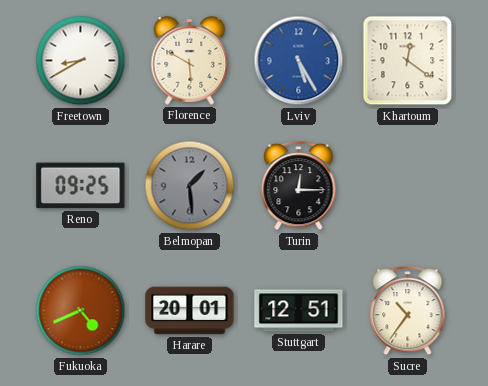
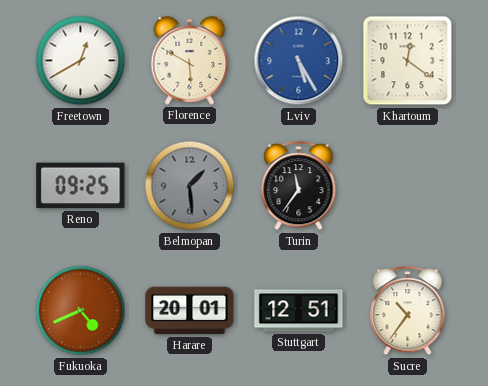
Freetown: 8:40 -> 12:40
Turin: 12:15 -> 11:36
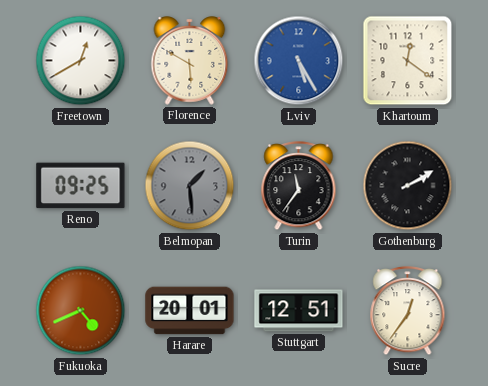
Gothenburg: none -> 2:10
Sucre: 10:36 -> 12:36
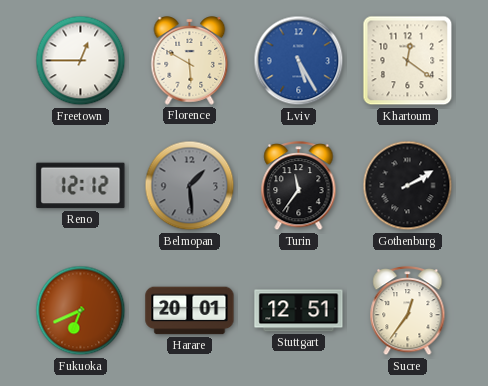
Freetown: 12:40 -> 12:45
Reno: 09:25 -> 12:12
Fukuoka: 4:41 -> 6:41
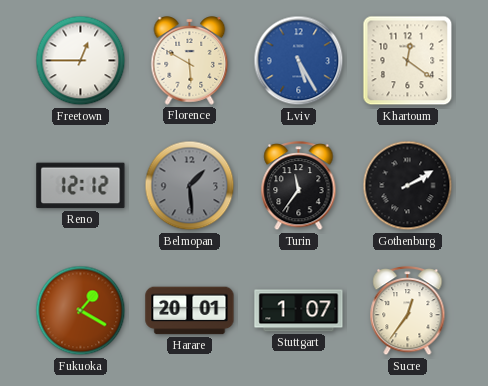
Fukuoka: 6:41 -> 1:20
Stuttgart: 12:51 -> 1:07
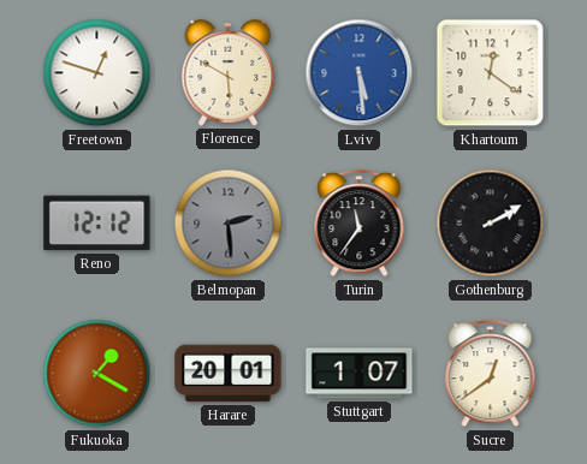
Freetown: 12:45 -> 12:48
Lviv: 5:25 -> 5:29
Belmopan: 1:29 -> 2:29
Sucre: 12:36 -> 12:39
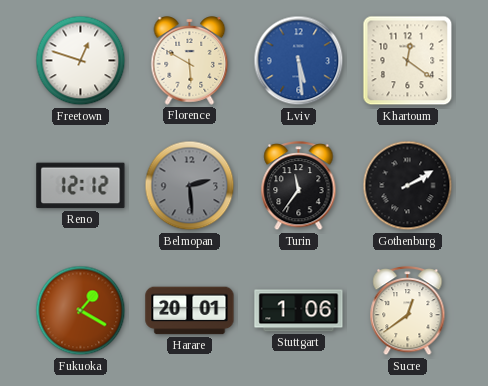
Stuttgart: 1:07 -> 1:06
